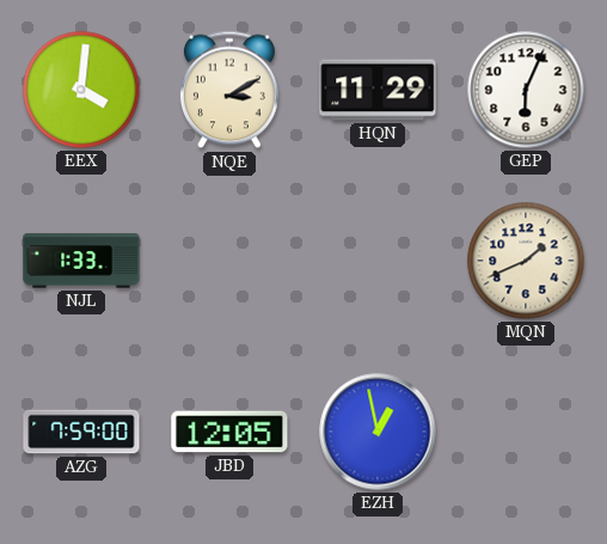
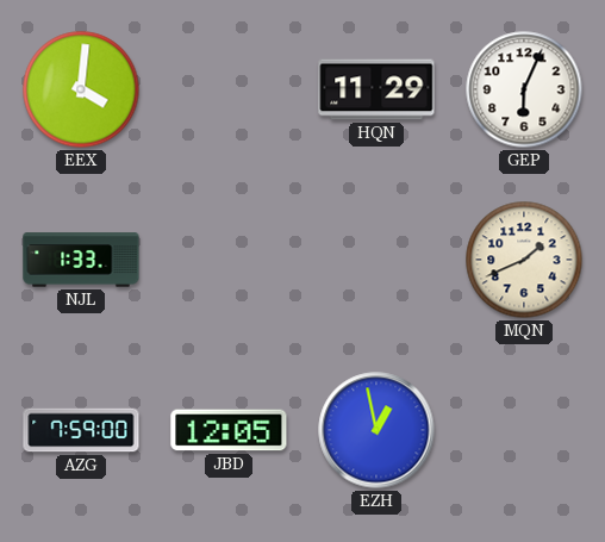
NQE: 3:10 -> none
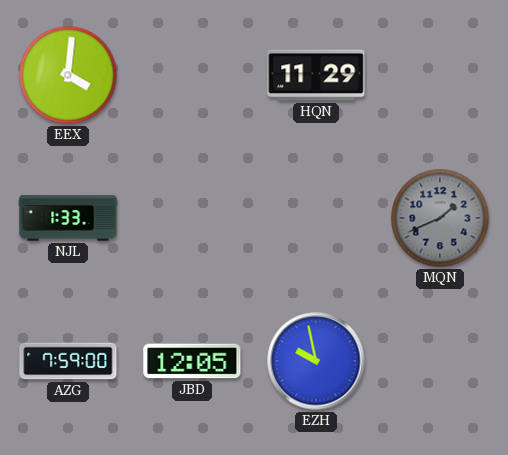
GEP: 6:04 -> none
MQN dial: cream -> grey
EZH: 12:58 -> 9:58
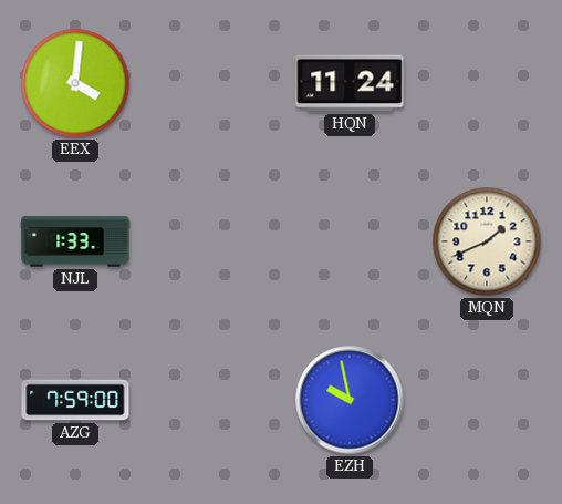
HQN: 11:29 -> 11:24
MQN dial: grey -> cream
JBD: 12:05 -> none
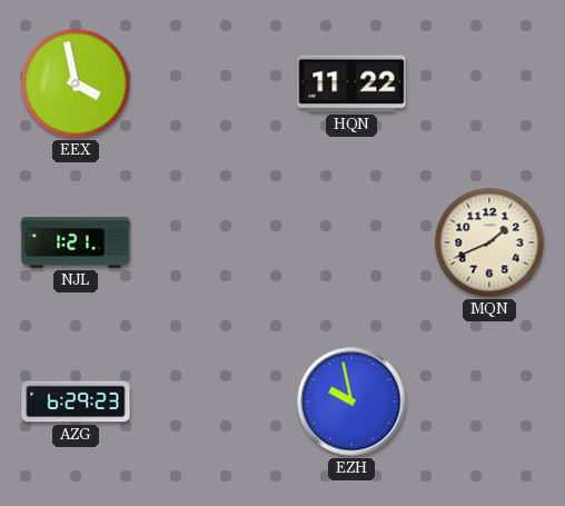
EEX: 4:01 -> 3:58
HQN: 11:24 -> 11:22
NJL: 1:33 -> 1:21
AZG: 7:59 -> 6:29
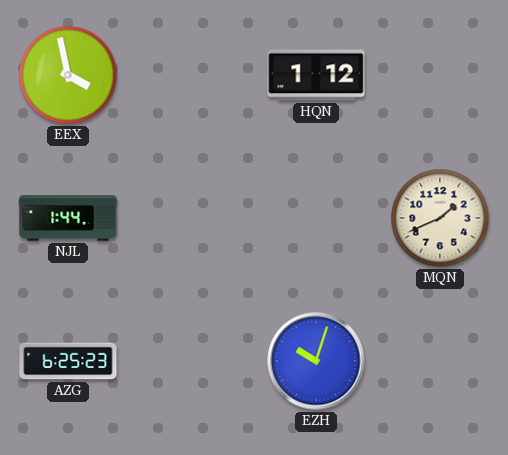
HQN: 11:22 -> 1:12
NJL: 1:21 -> 1:44
AZG: 6:29 -> 6:25
EZH: 9:58 -> 10:03
